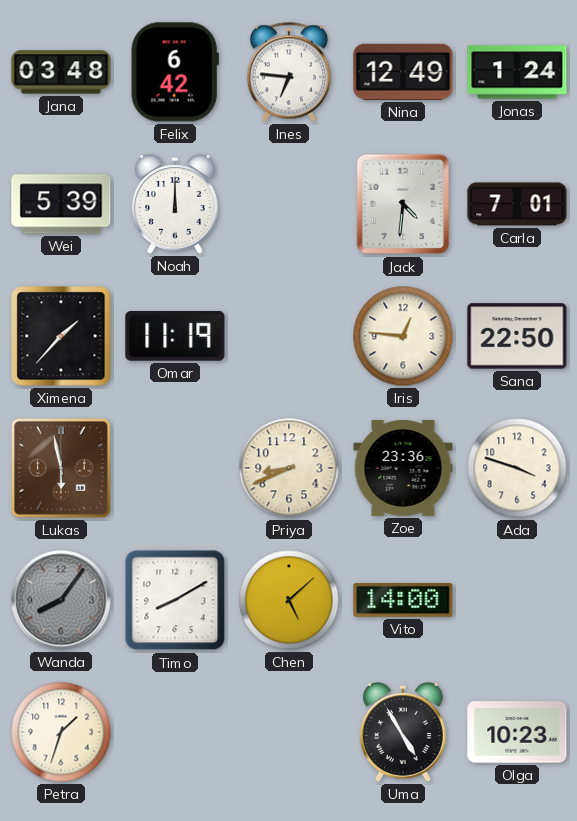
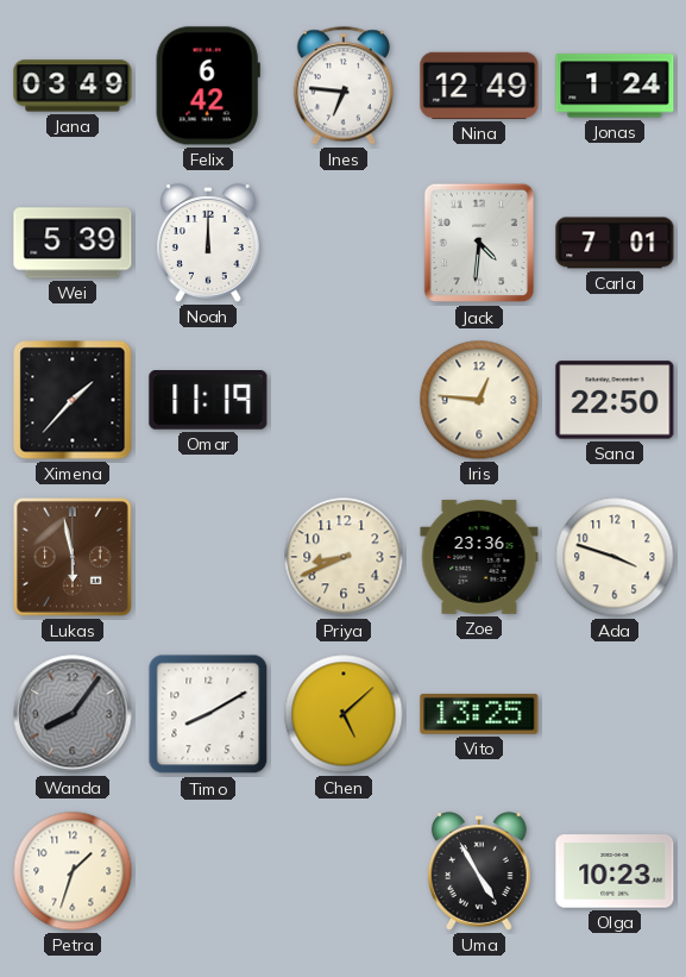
Jana: 03:48 -> 03:49
Vito: 14:00 -> 13:25
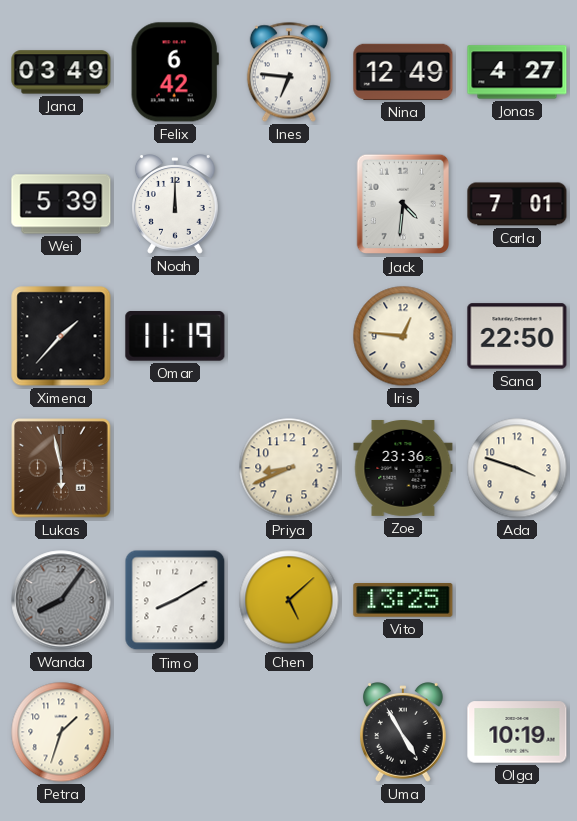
Jonas: 1:24 -> 4:27
Olga: 10:23 -> 10:19
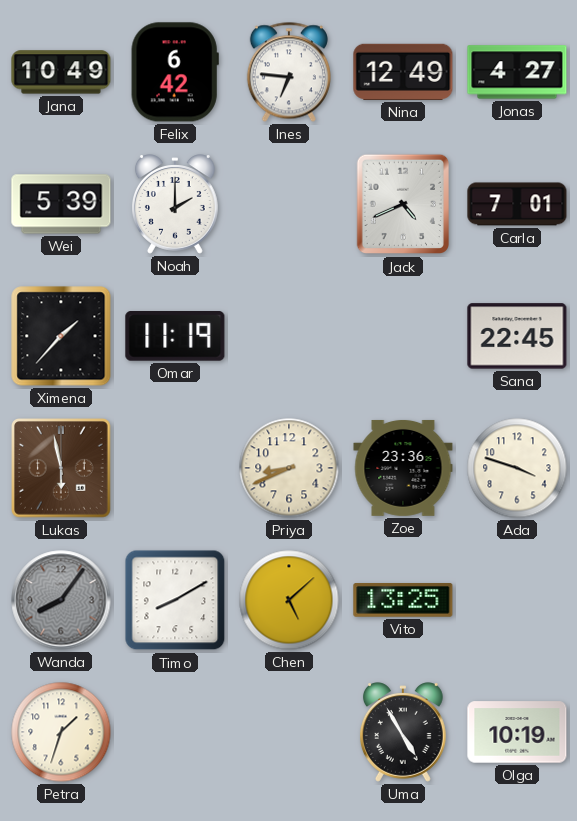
Jana: 03:49 -> 10:49
Noah: 12:00 -> 2:00
Jack: 4:31 -> 4:41
Iris: 12:46 -> none
Sana: 22:50 -> 22:45
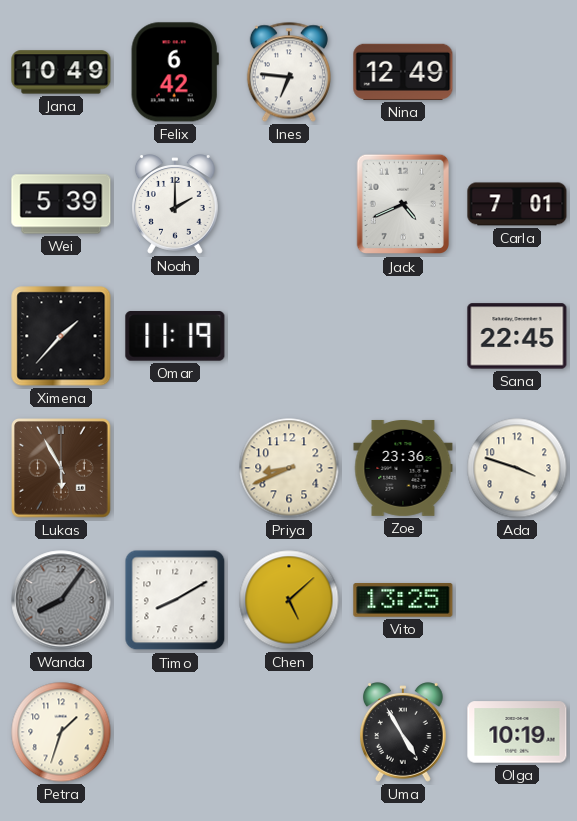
Jonas: 4:27 -> none
Lukas: 5:58 -> 5:55
